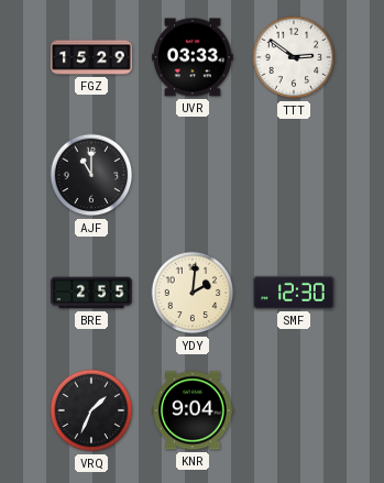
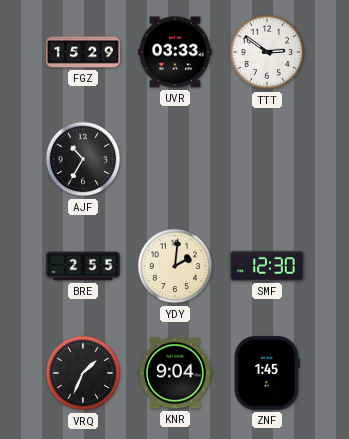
AJF: 11:00 -> 10:35
ZNF: none -> 1:45
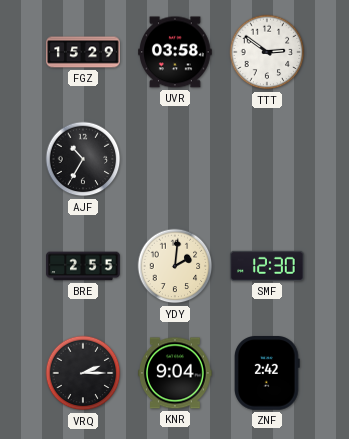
UVR: 03:33 -> 03:58
VRQ: 1:34 -> 2:15
ZNF: 1:45 -> 2:42
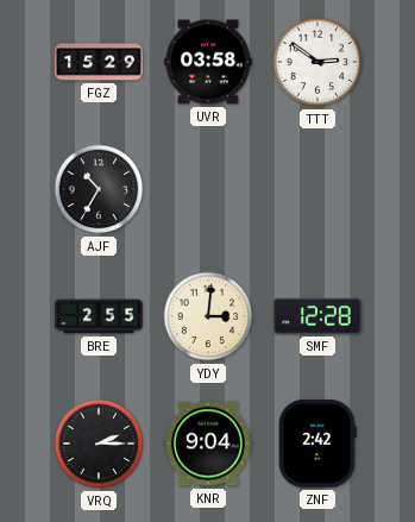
YDY: 2:01 -> 3:01
SMF: 12:30 -> 12:28
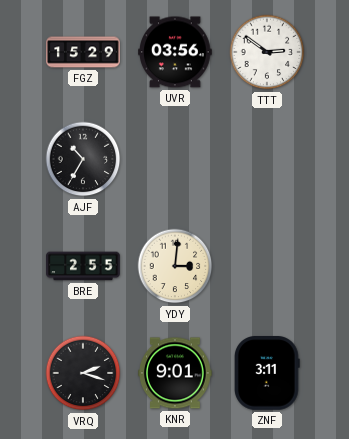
UVR: 03:58 -> 03:56
SMF: 12:28 -> none
VRQ: 2:15 -> 2:18
KNR: 9:04 -> 9:01
ZNF: 2:42 -> 3:11
